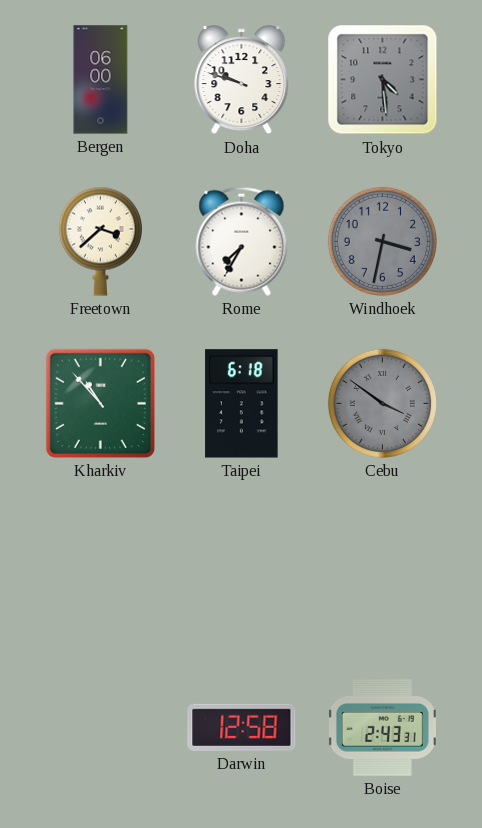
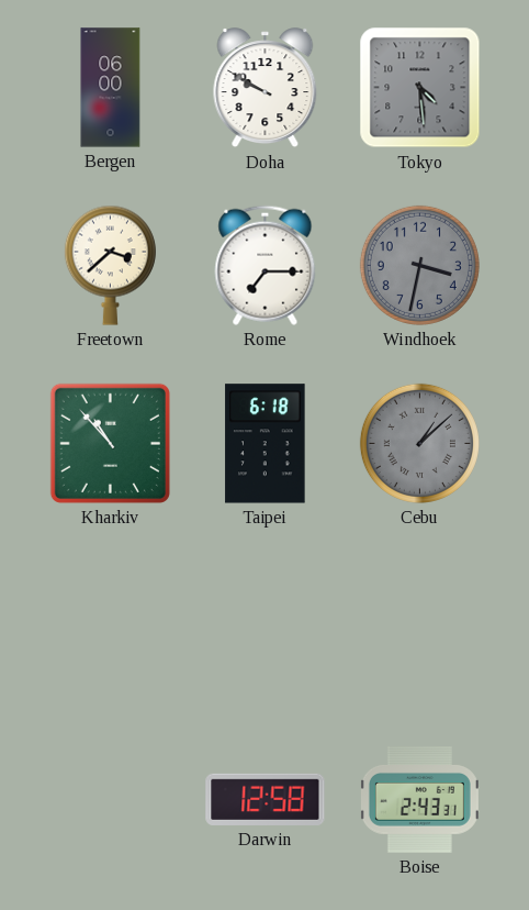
Doha: 9:48 -> 9:50
Rome: 7:35 -> 7:15
Cebu: 3:51 -> 1:08
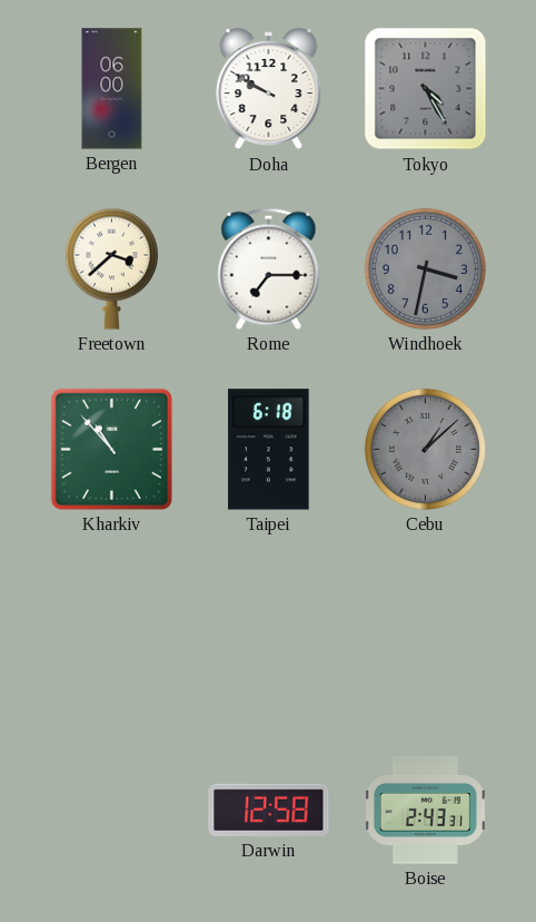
Tokyo: 4:29 -> 4:25
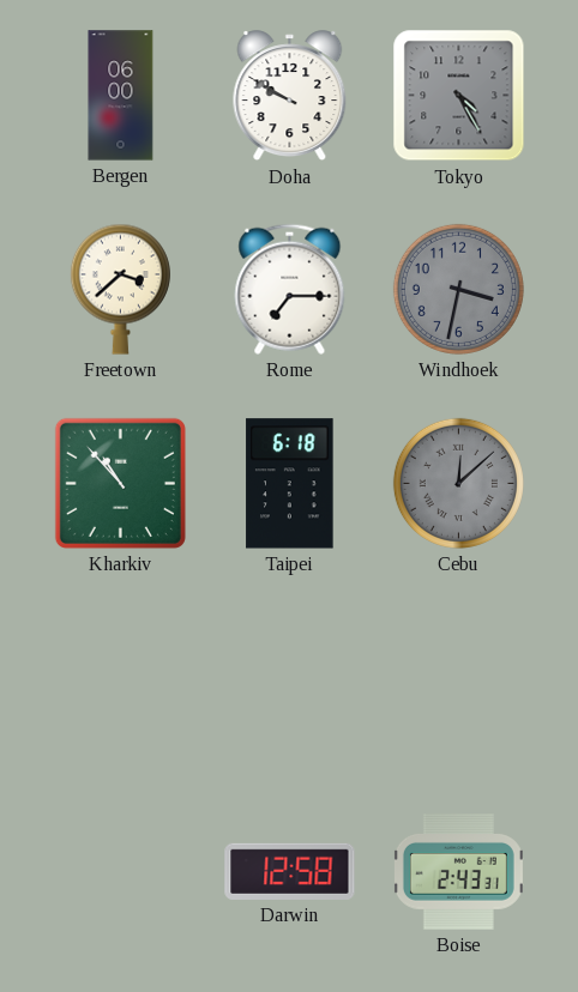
Cebu: 1:08 -> 12:08
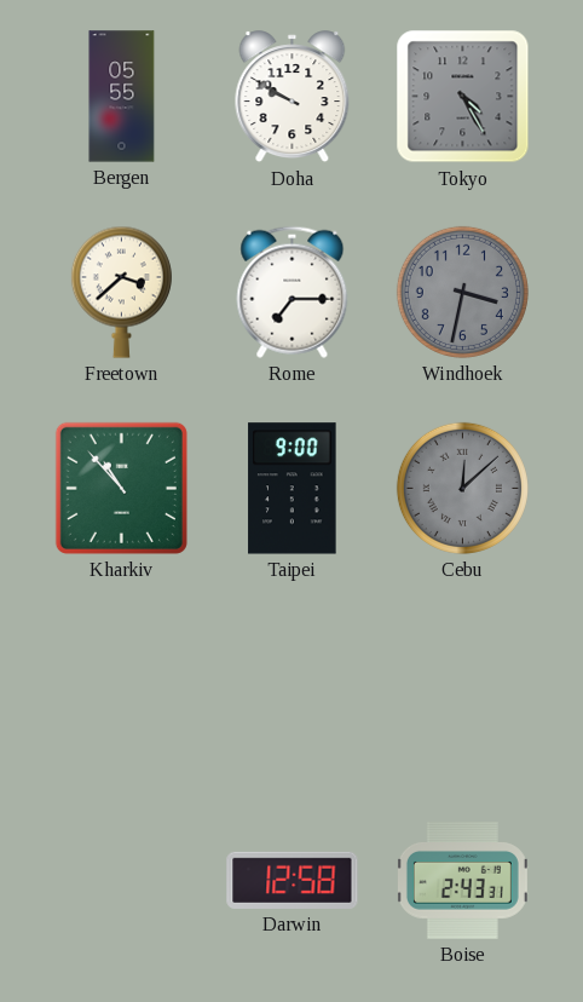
Bergen: 06:00 -> 05:55
Taipei: 6:18 -> 9:00
